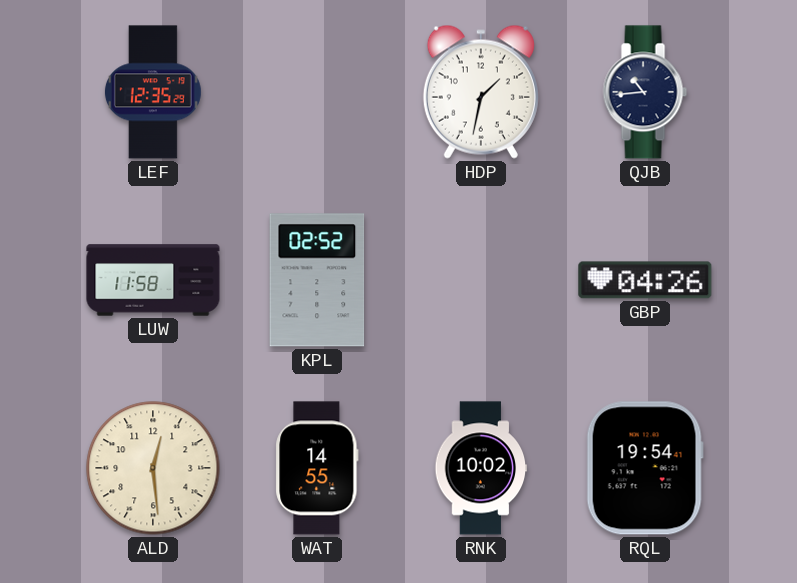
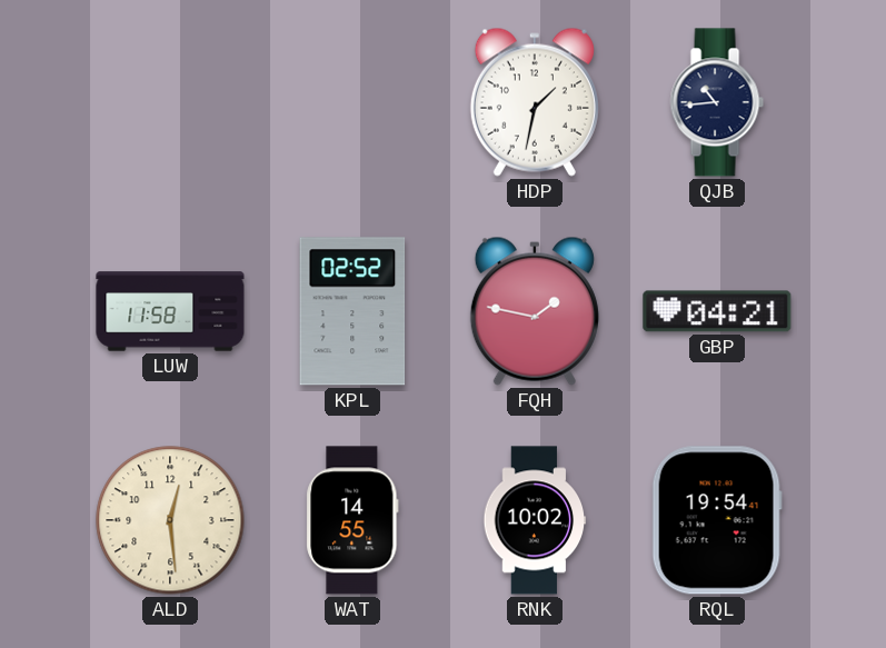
LEF: 12:35 -> none
FQH: none -> 1:47
GBP: 04:26 -> 04:21
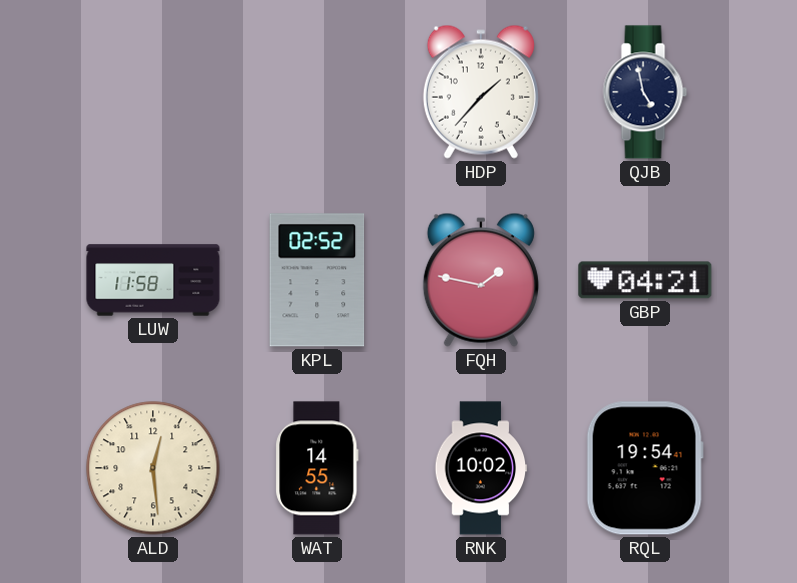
HDP: 1:32 -> 1:37
QJB: 10:44 -> 4:58
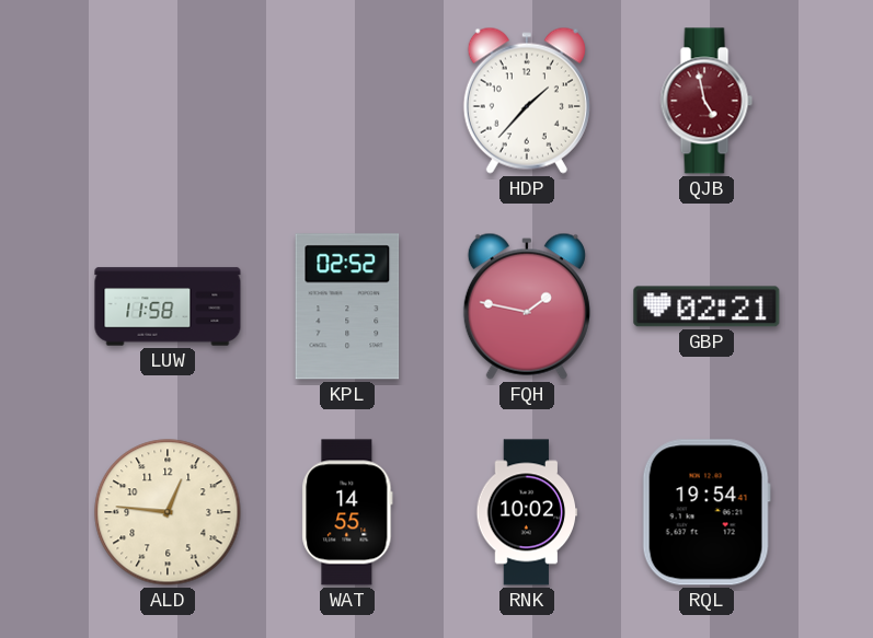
QJB dial: navy -> burgundy
GBP: 04:21 -> 02:21
ALD: 12:29 -> 12:46
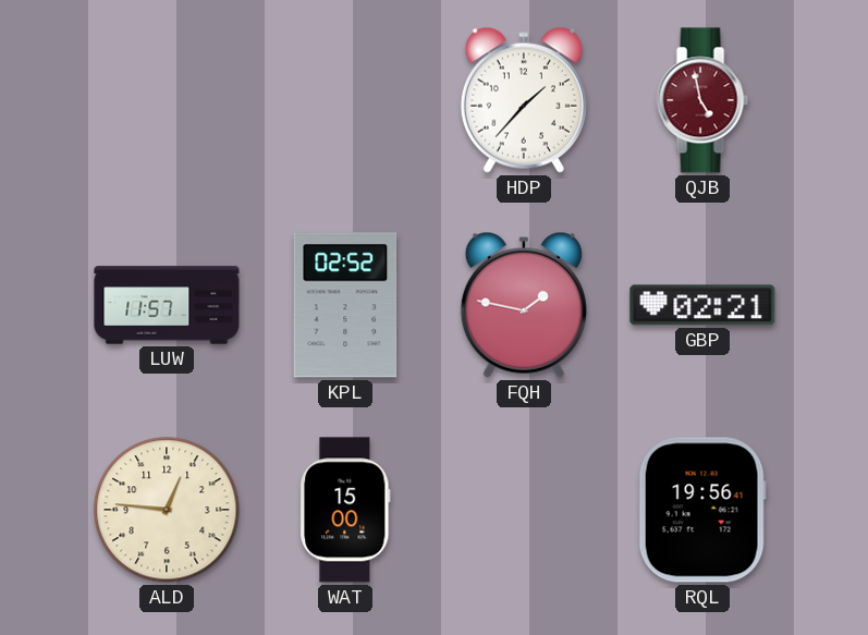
LUW: 11:58 -> 11:57
WAT: 14:55 -> 15:00
RNK: 10:02 -> none
RQL: 19:54 -> 19:56
